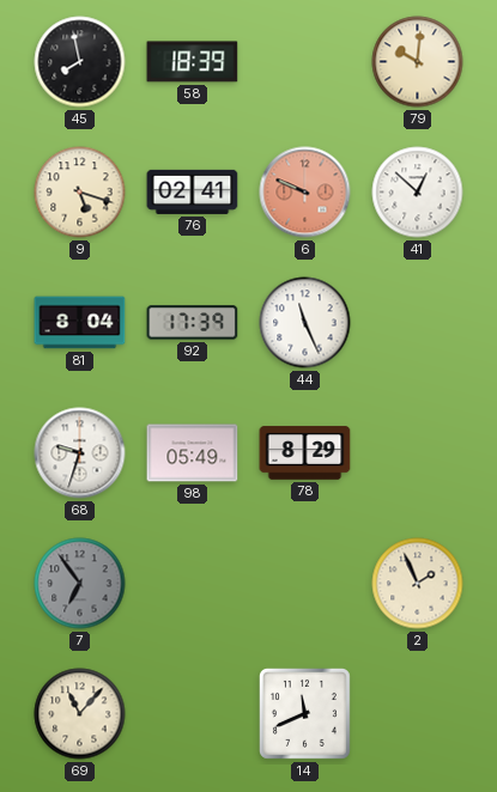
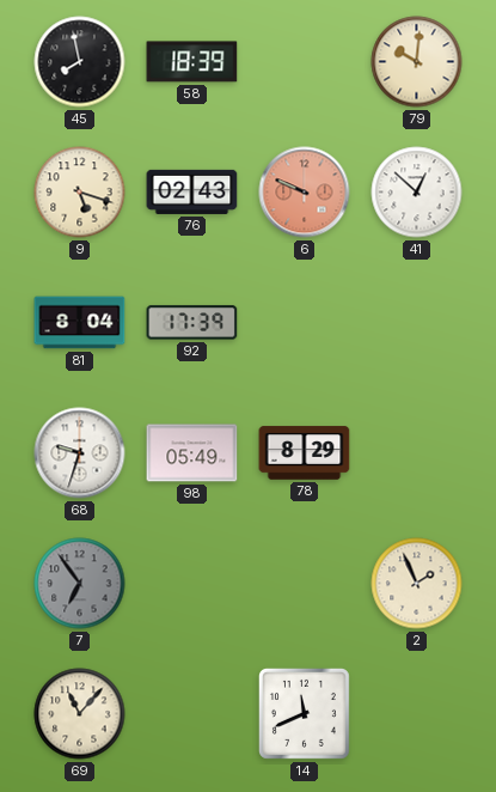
76: 02:41 -> 02:43
44: 11:26 -> none
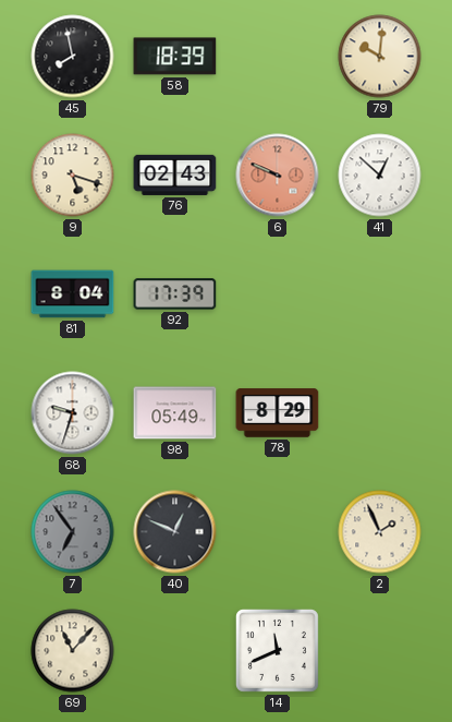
40: none -> 12:49
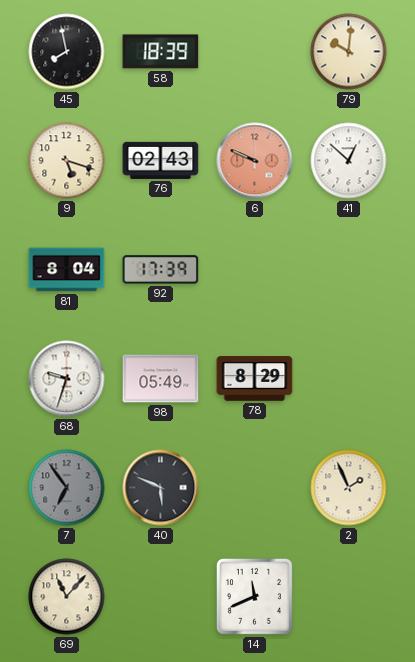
40: 12:49 -> 5:49
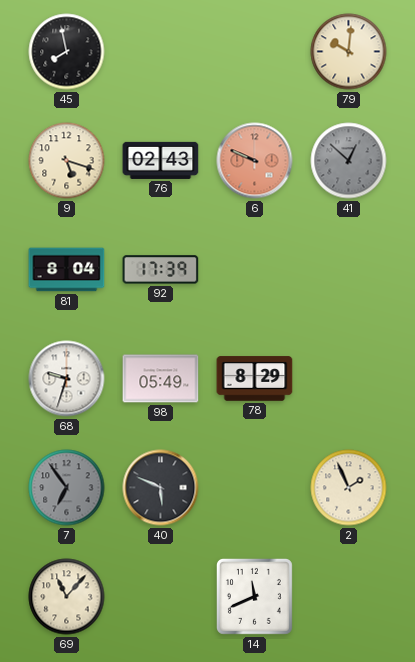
58: 18:39 -> none
41 dial: white -> grey
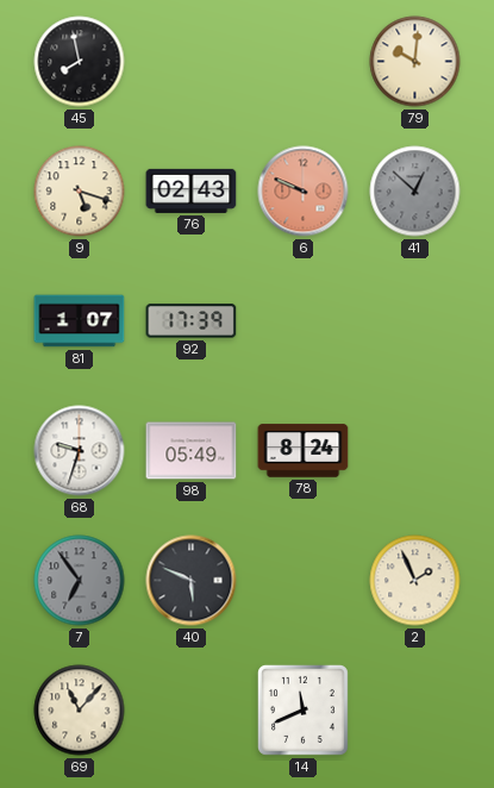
81: 8:04 -> 1:07
78: 8:29 -> 8:24
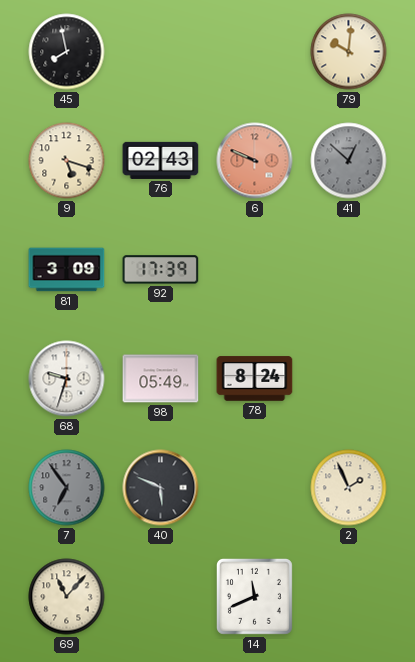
81: 1:07 -> 3:09
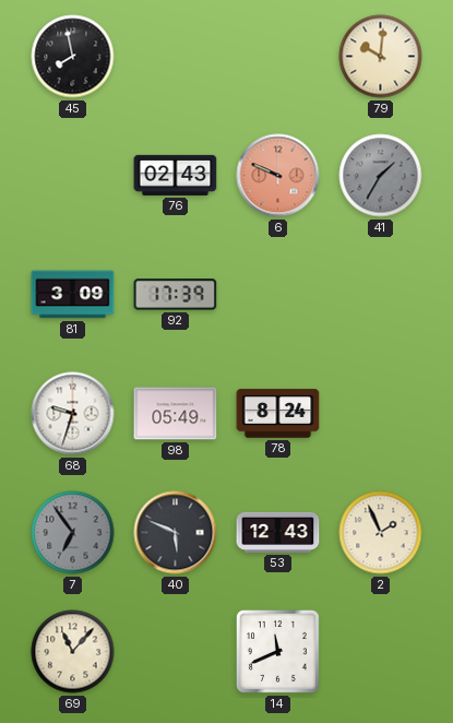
9: 5:18 -> none
41: 12:52 -> 1:35
53: none -> 12:43
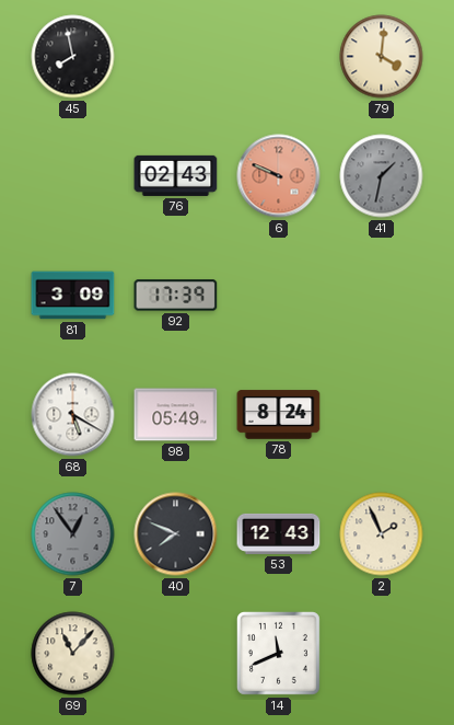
79: 10:01 -> 4:01
41: 1:35 -> 1:32
68: 9:33 -> 5:20
7: 6:54 -> 12:54
40: 5:49 -> 7:49
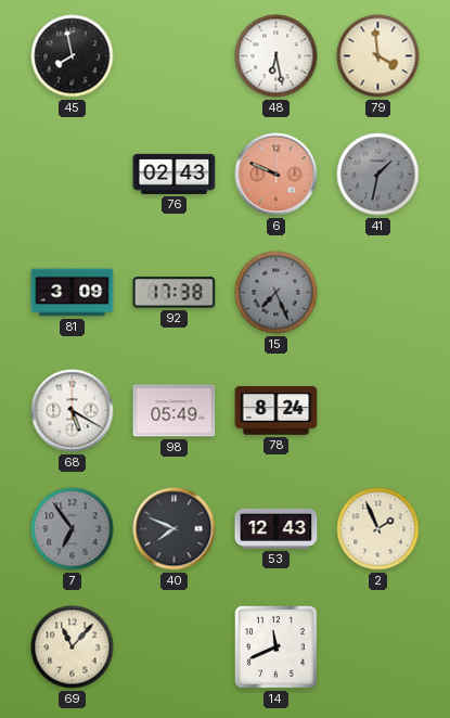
48: none -> 6:28
79: 4:01 -> 3:59
92: 17:39 -> 17:38
15: none -> 7:26
7: 12:54 -> 6:54
